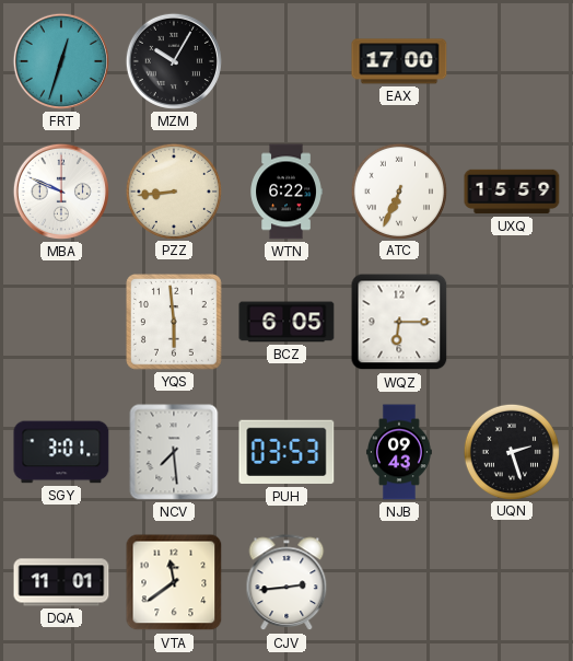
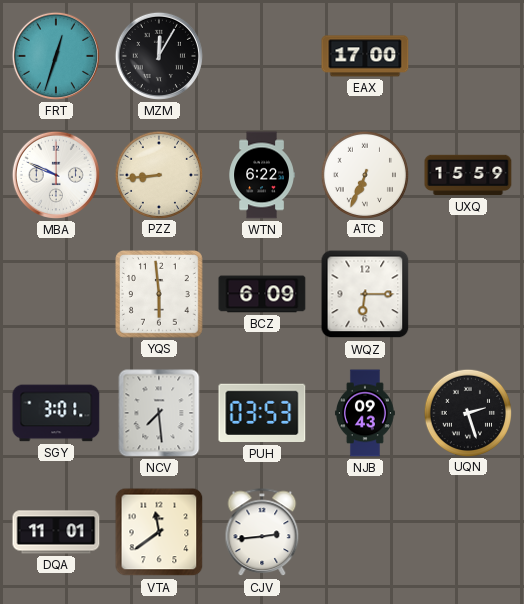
MZM: 10:05 -> 12:05
BCZ: 6:05 -> 6:09
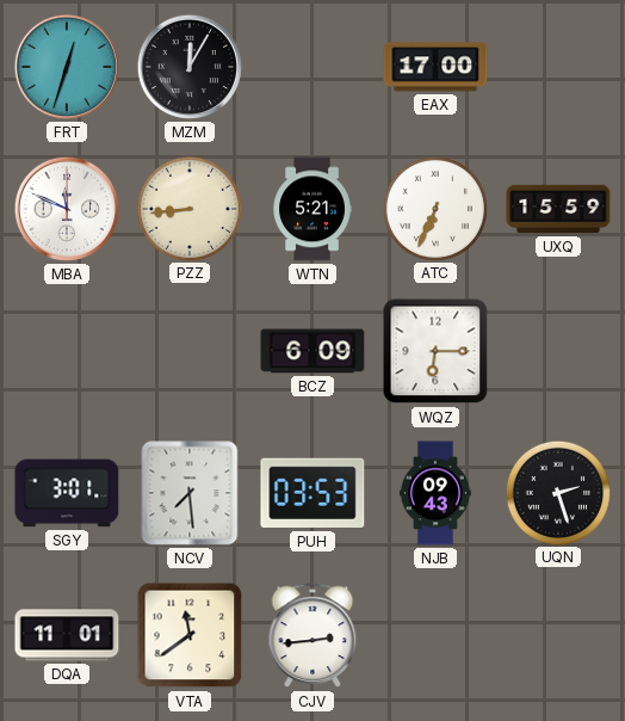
MBA: 9:49 -> 11:49
WTN: 6:22 -> 5:21
YQS: 5:59 -> none
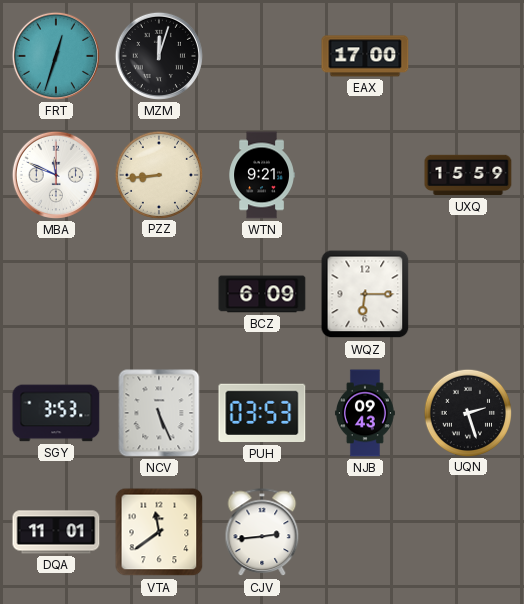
MZM: 12:05 -> 12:03
WTN: 5:21 -> 9:21
ATC: 6:34 -> none
SGY: 3:01 -> 3:53
NCV: 7:29 -> 5:26
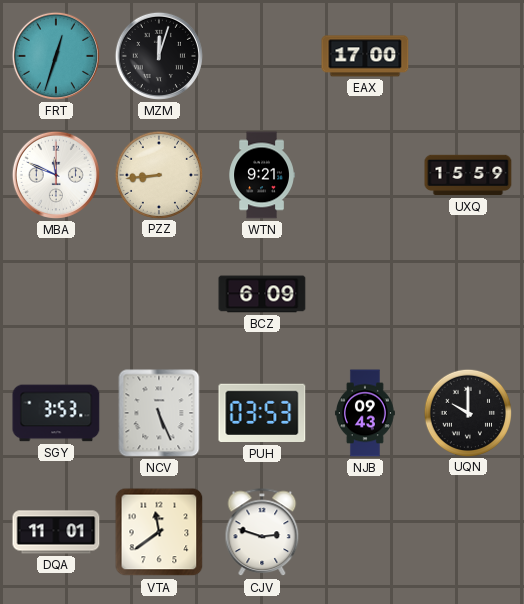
WQZ: 6:15 -> none
UQN: 2:27 -> 10:00
CJV: 2:44 -> 2:48
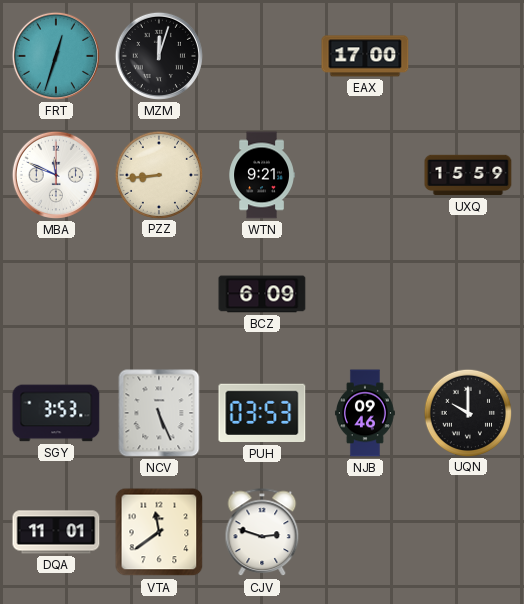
NJB: 09:43 -> 09:46
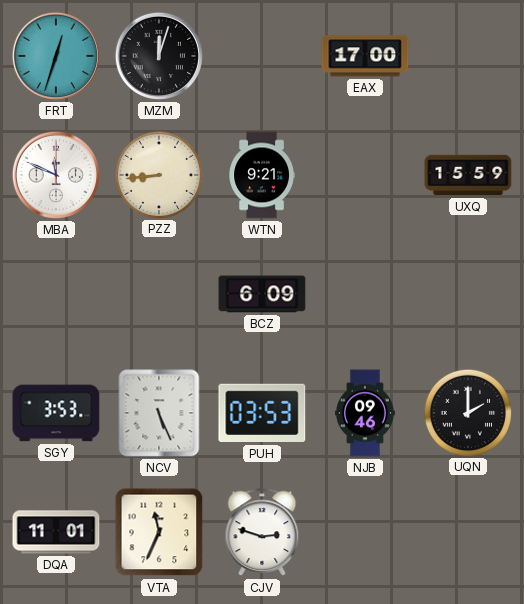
UQN: 10:00 -> 2:00
VTA: 11:39 -> 11:34
